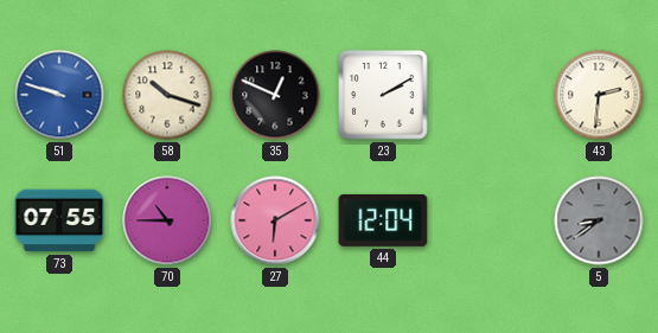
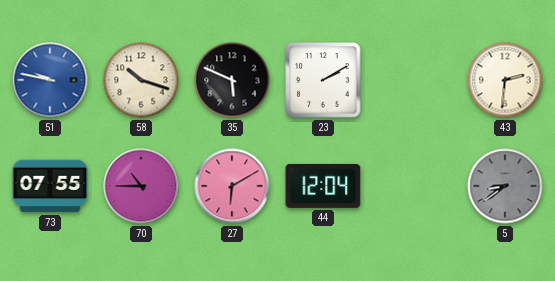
51: 9:48 -> 9:47
35: 12:49 -> 5:49
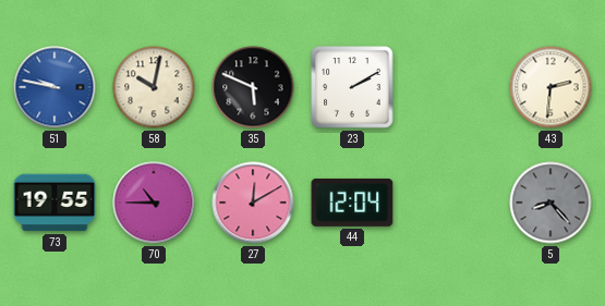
58: 10:18 -> 10:02
73: 07:55 -> 19:55
27: 6:10 -> 12:10
5: 8:39 -> 8:23
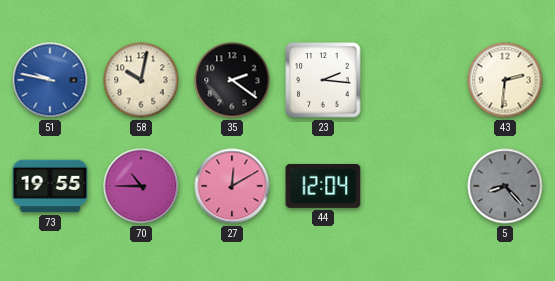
35: 5:49 -> 2:21
23: 2:10 -> 2:16
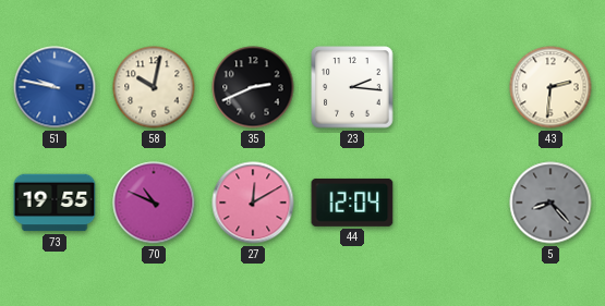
35: 2:21 -> 2:41
70: 10:45 -> 10:49
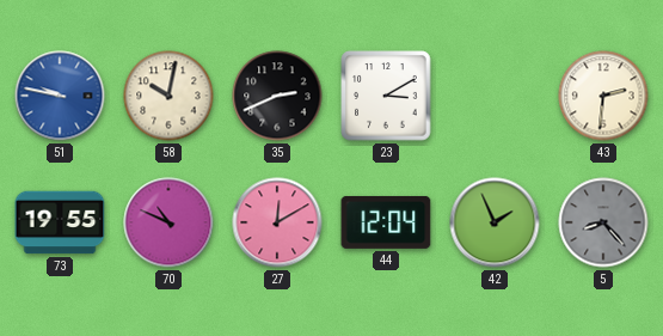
23: 2:16 -> 3:10
42: none -> 1:56
